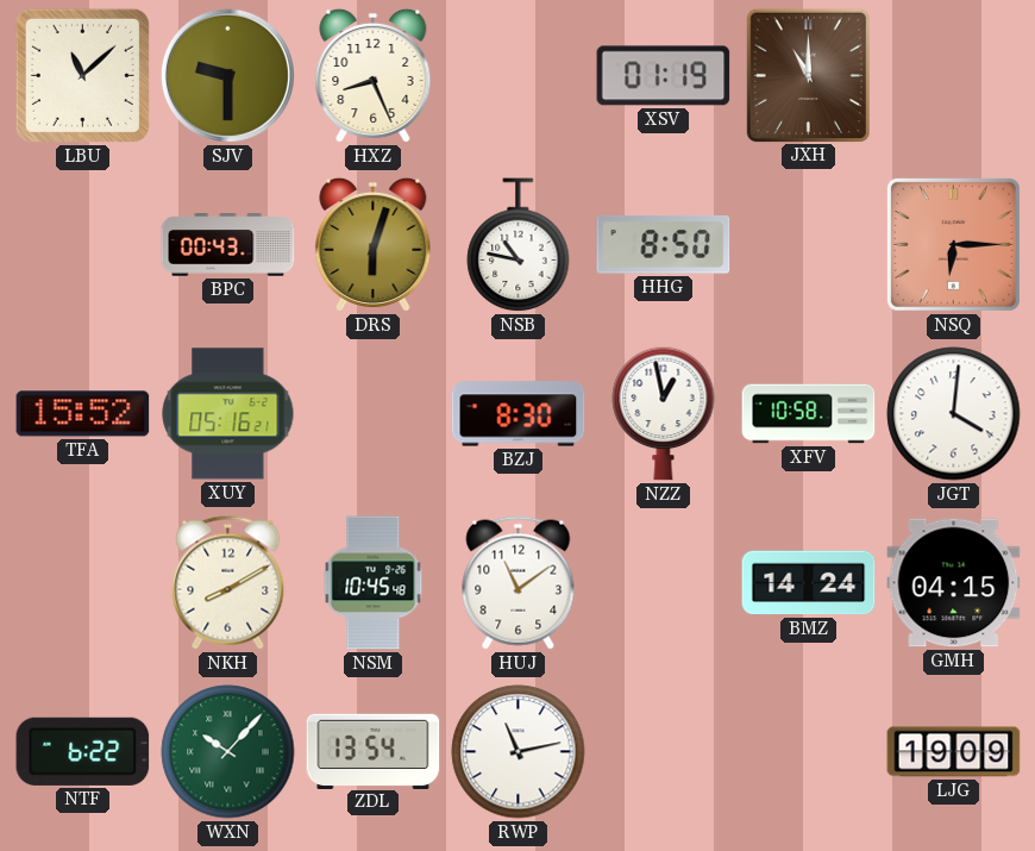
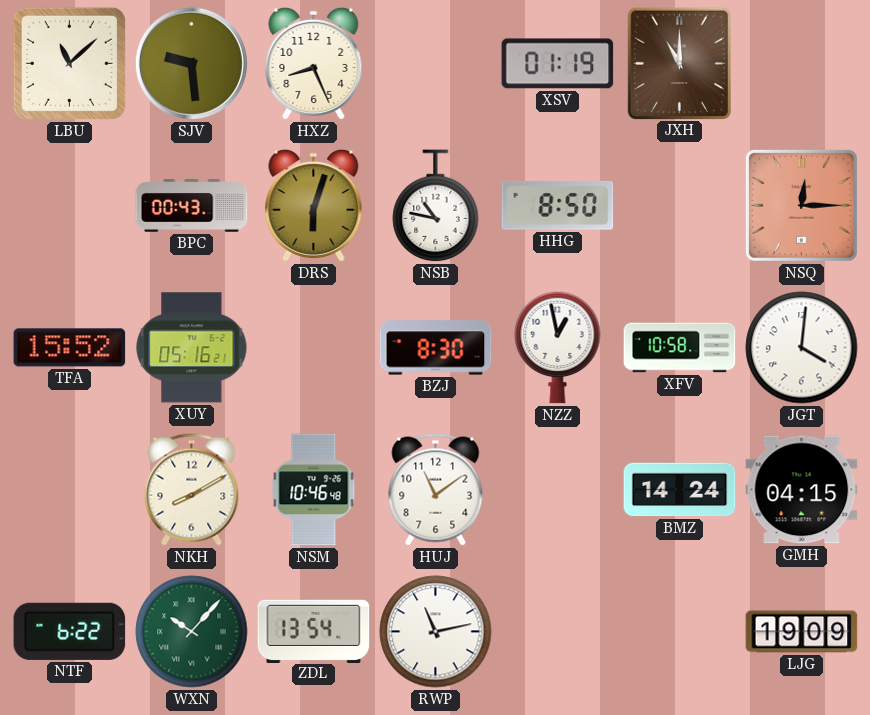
SJV: 9:30 -> 9:29
NSQ: 6:15 -> 12:15
NSM: 10:45 -> 10:46
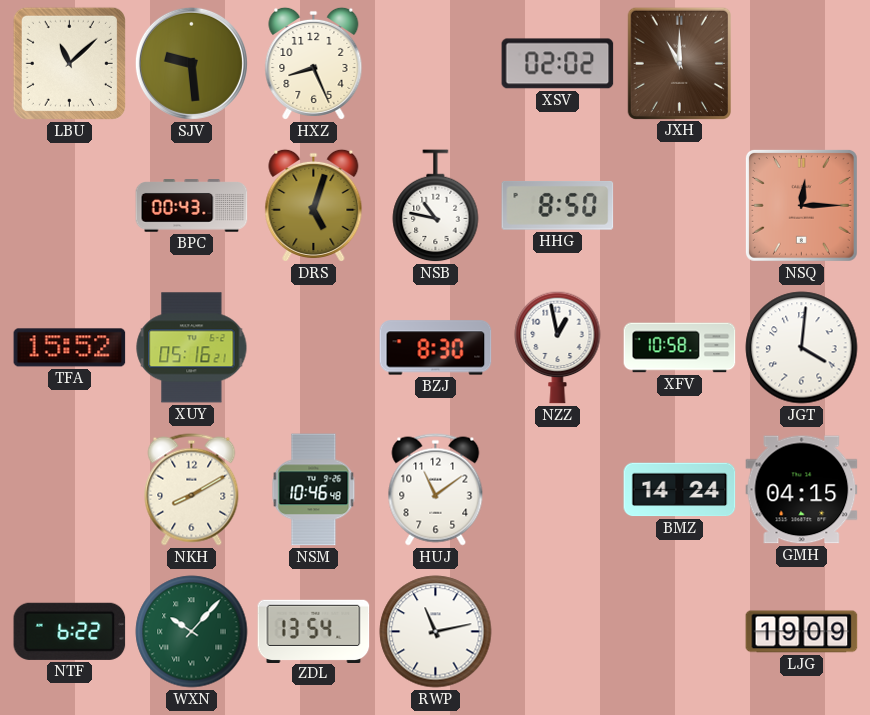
XSV: 01:19 -> 02:02
DRS: 6:03 -> 5:03
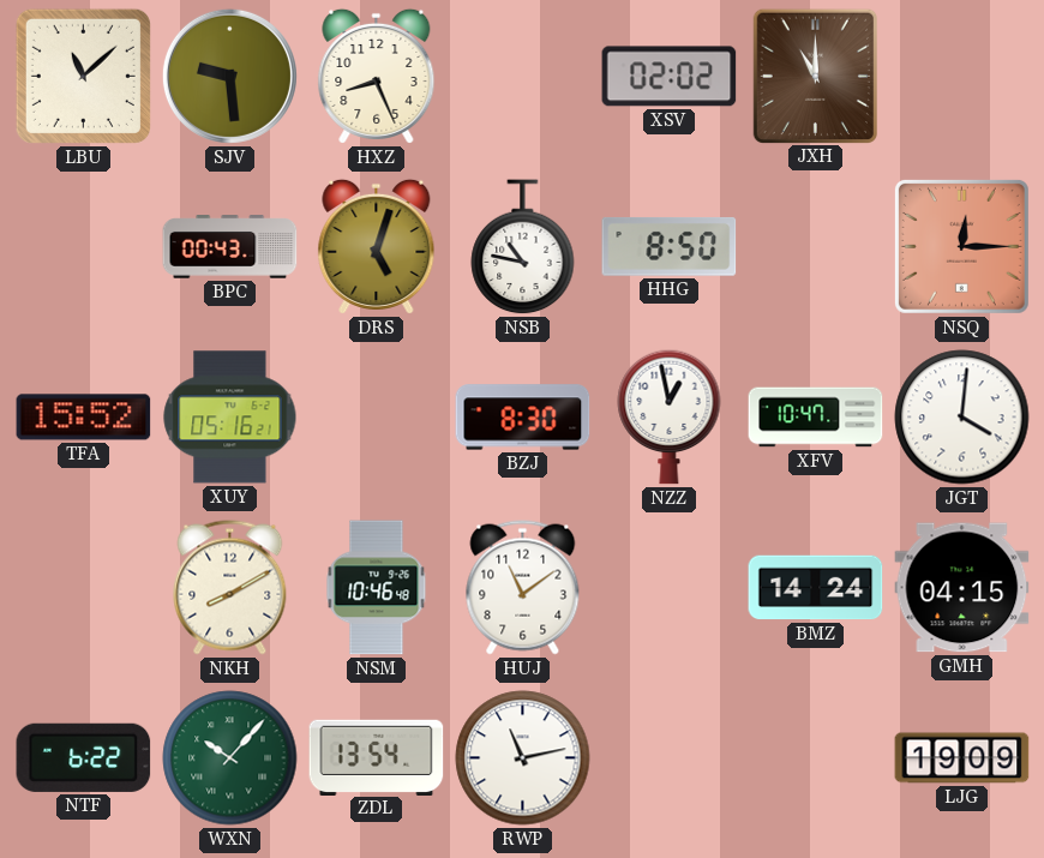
XFV: 10:58 -> 10:47
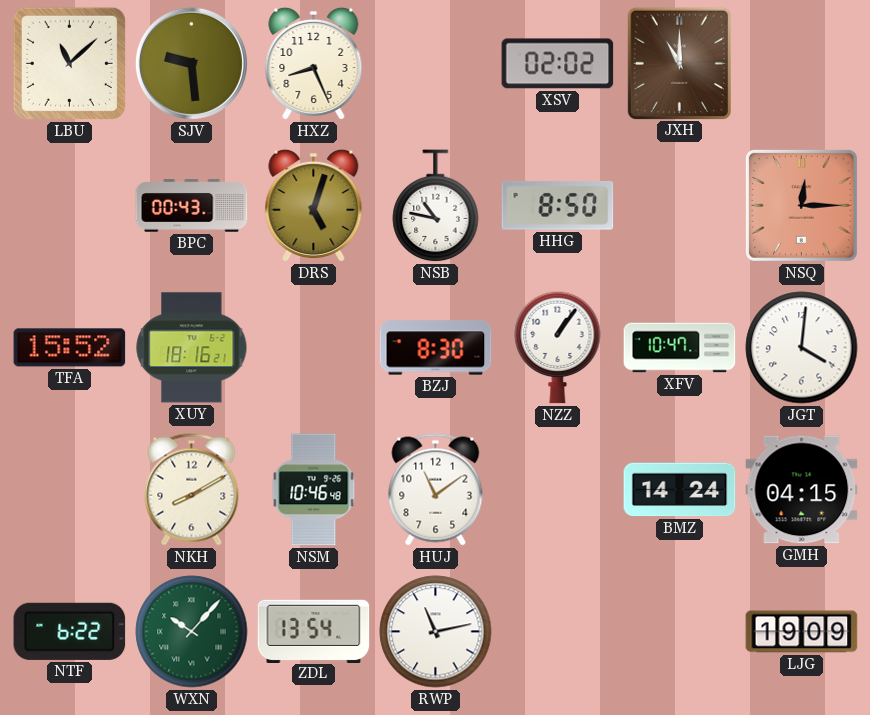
XUY: 05:16 -> 18:16
NZZ: 12:58 -> 1:06
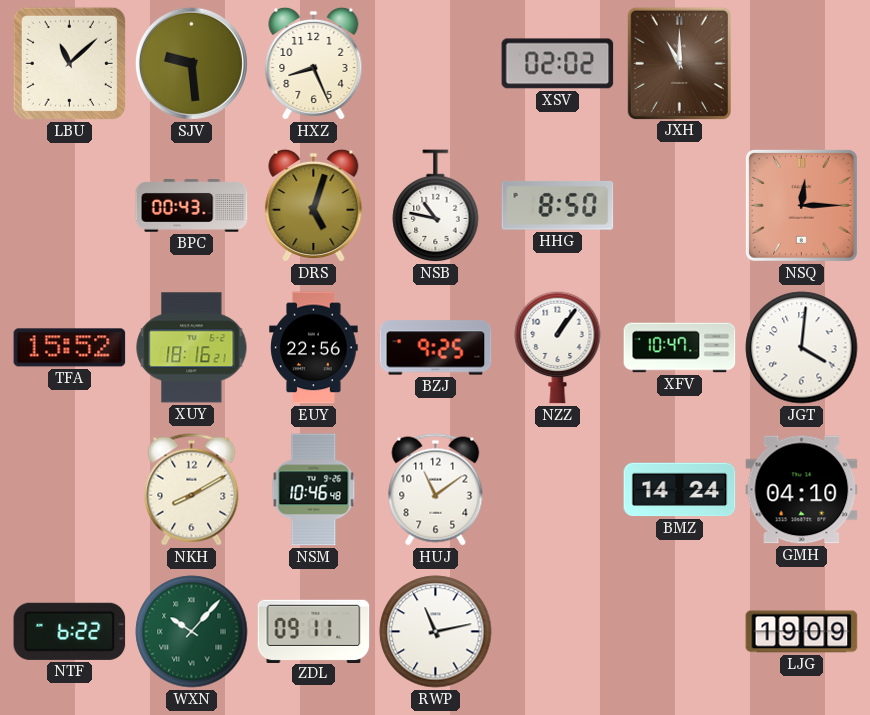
EUY: none -> 22:56
BZJ: 8:30 -> 9:25
GMH: 04:15 -> 04:10
ZDL: 13:54 -> 09:11
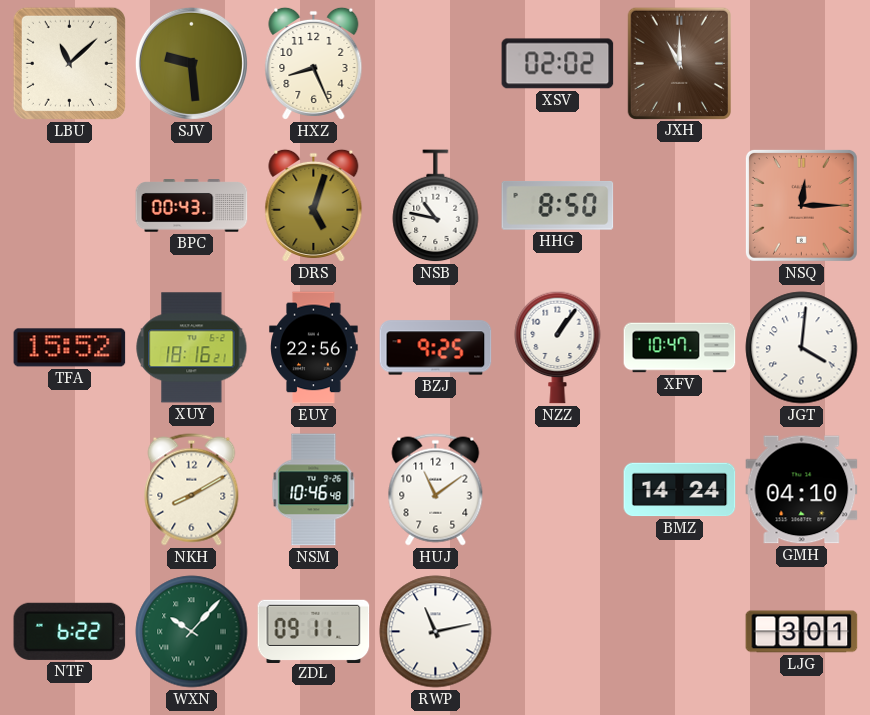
LJG: 19:09 -> 3:01
